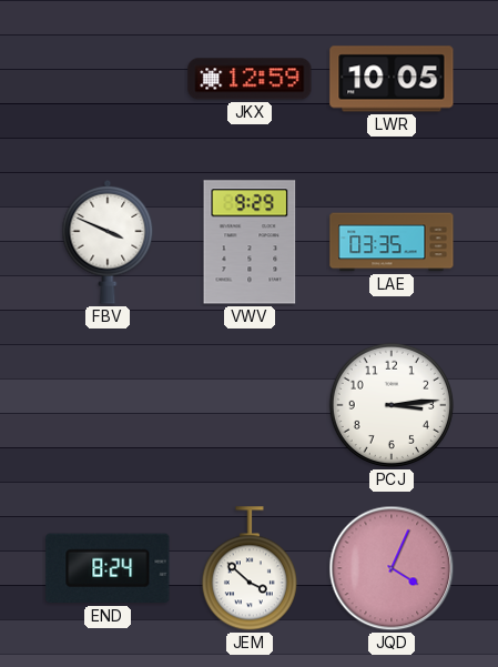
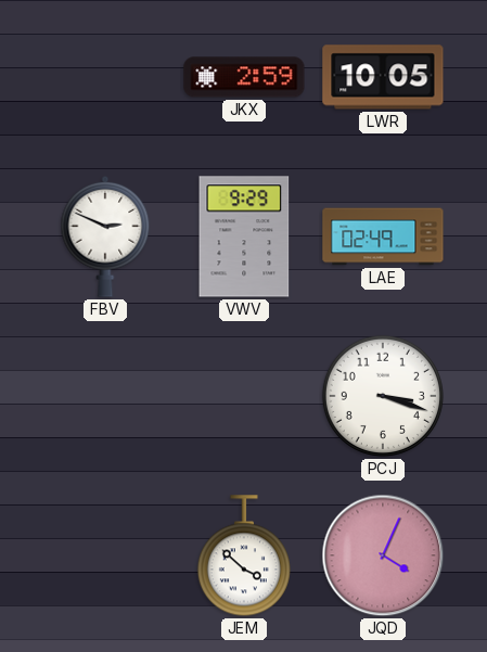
JKX: 12:59 -> 2:59
FBV: 3:49 -> 2:49
LAE: 03:35 -> 02:49
PCJ: 3:14 -> 3:18
END: 8:24 -> none
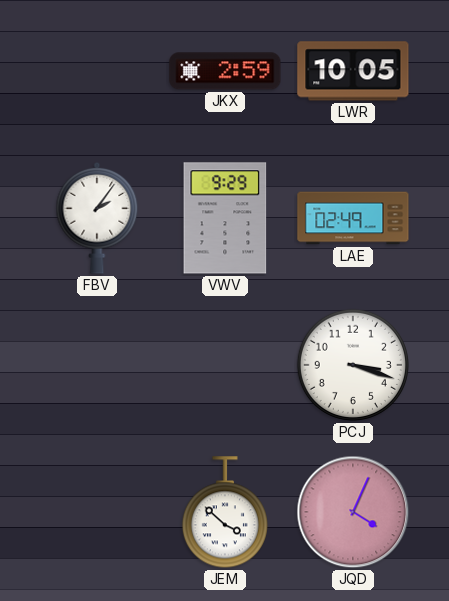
FBV: 2:49 -> 2:06
